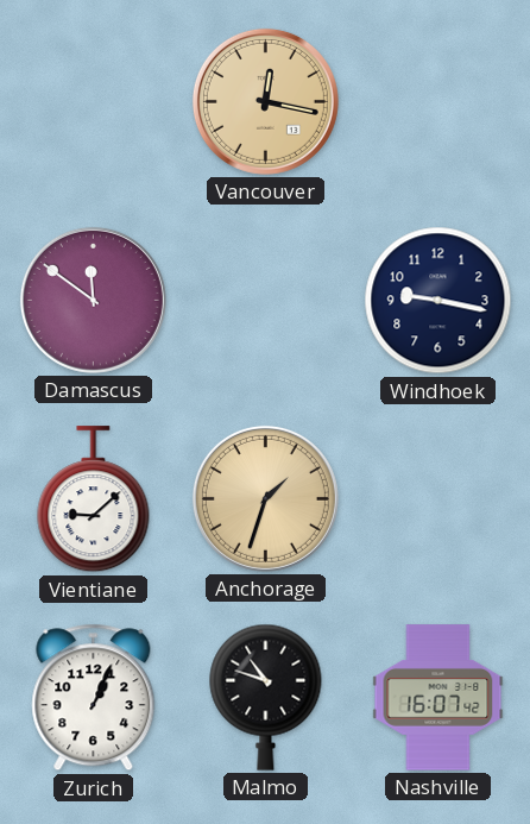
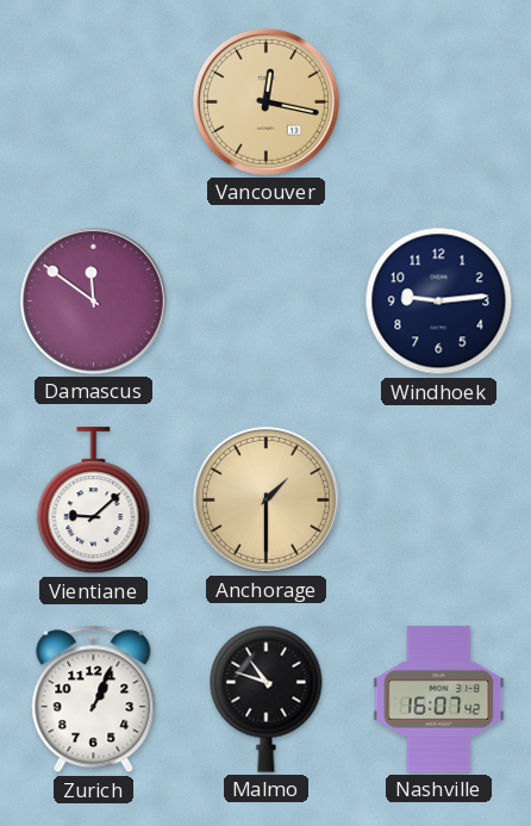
Windhoek: 9:17 -> 9:14
Anchorage: 1:33 -> 1:30
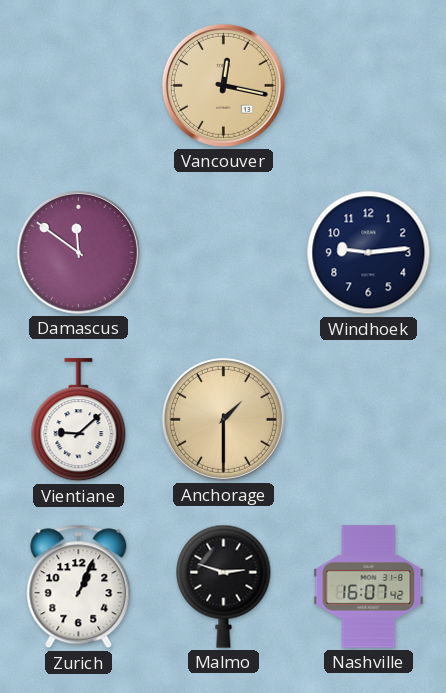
Malmo: 10:48 -> 2:48
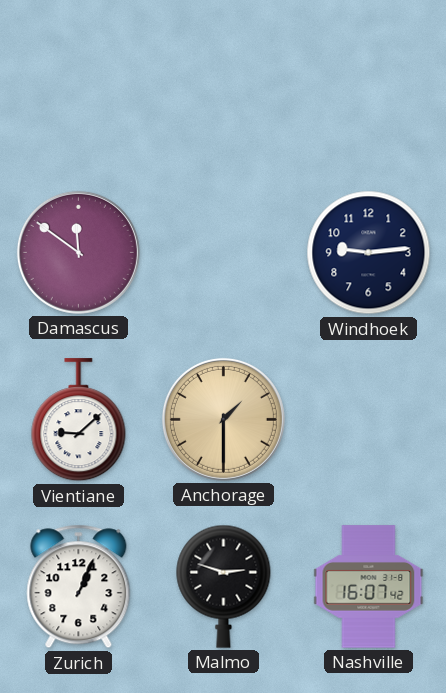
Vancouver: 12:17 -> none
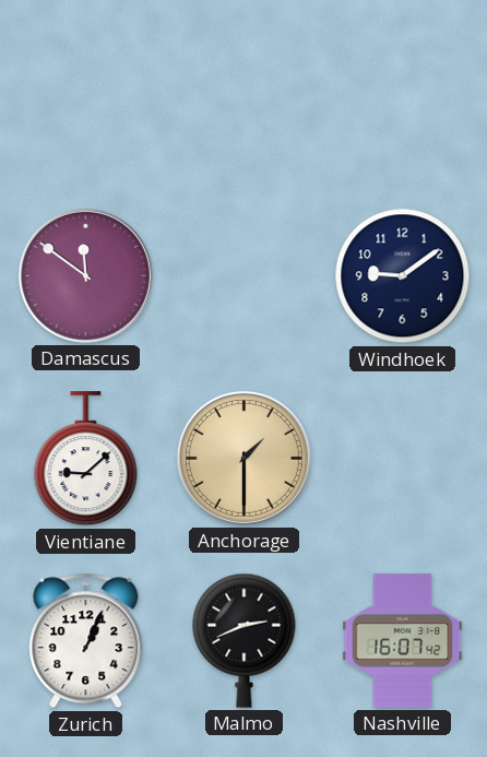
Windhoek: 9:14 -> 9:09
Malmo: 2:48 -> 2:41
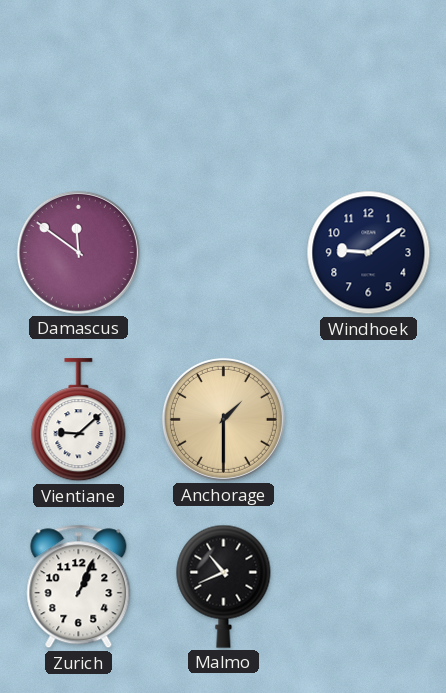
Malmo: 2:41 -> 10:41
Nashville: 16:07 -> none
